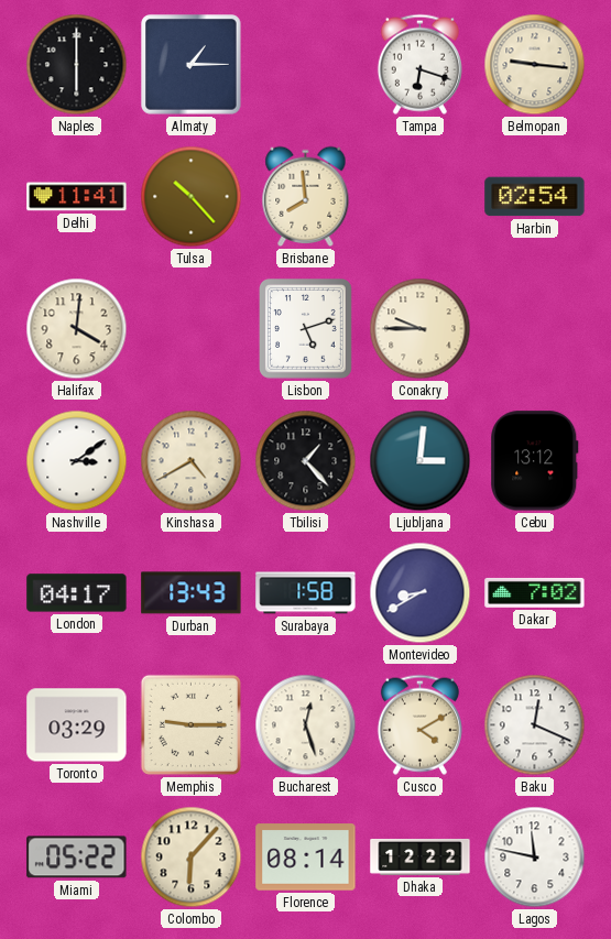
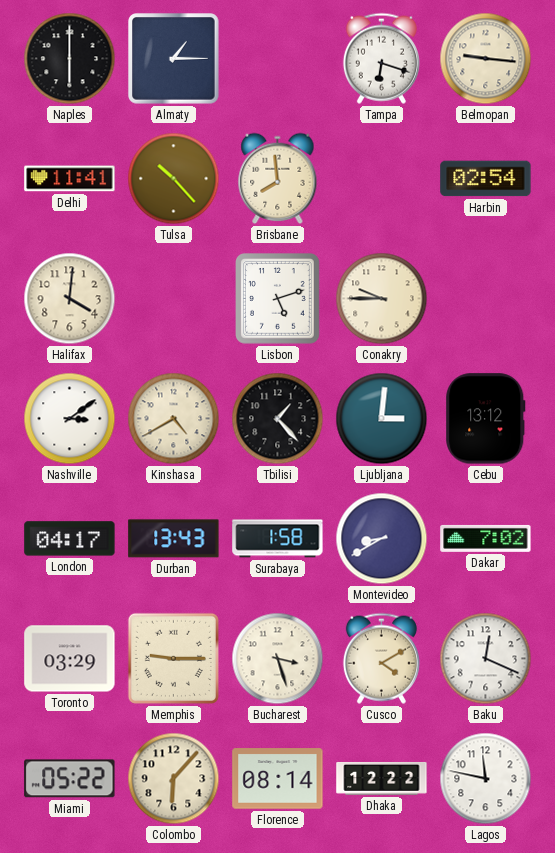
Bucharest: 12:27 -> 3:27
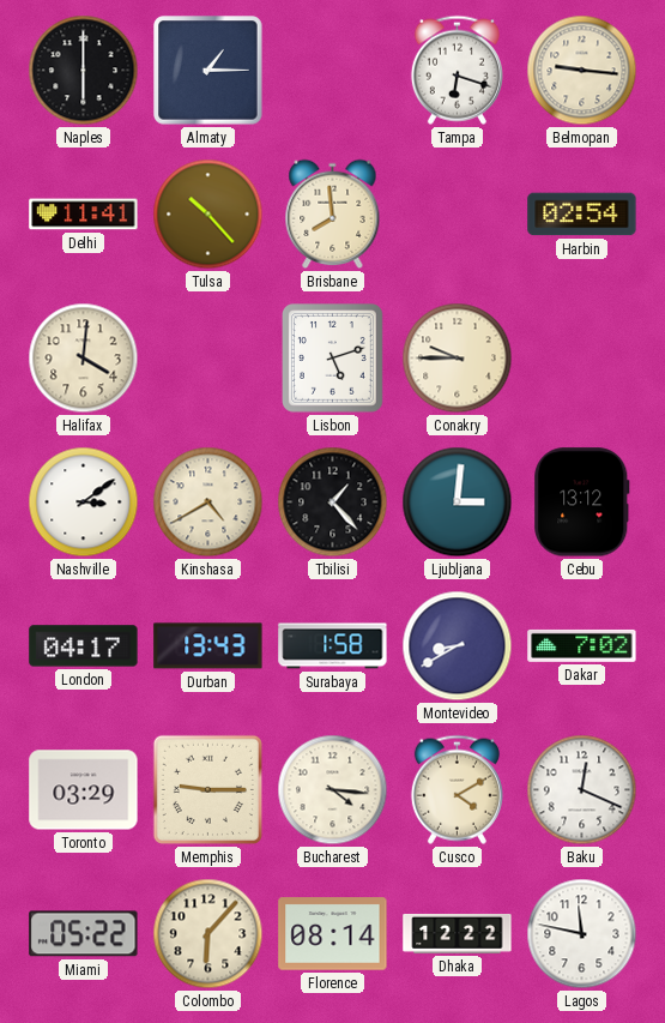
Bucharest: 3:27 -> 4:16
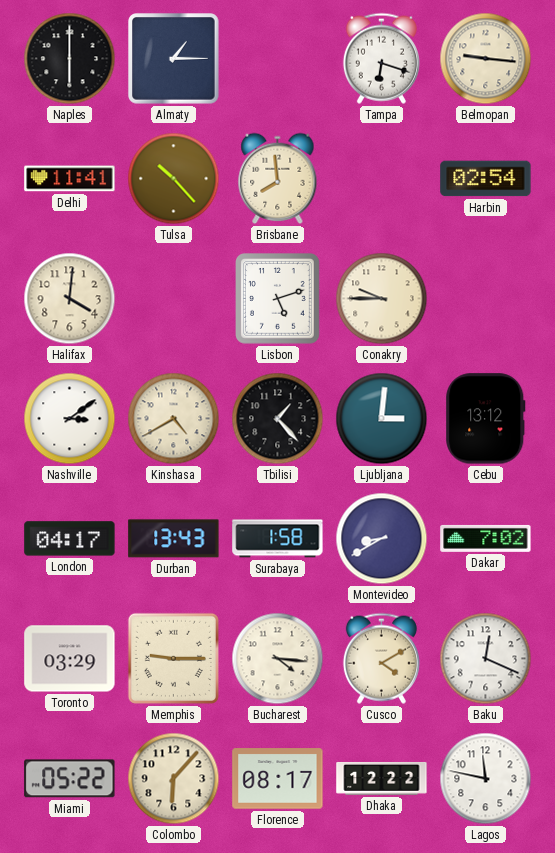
Florence: 08:14 -> 08:17
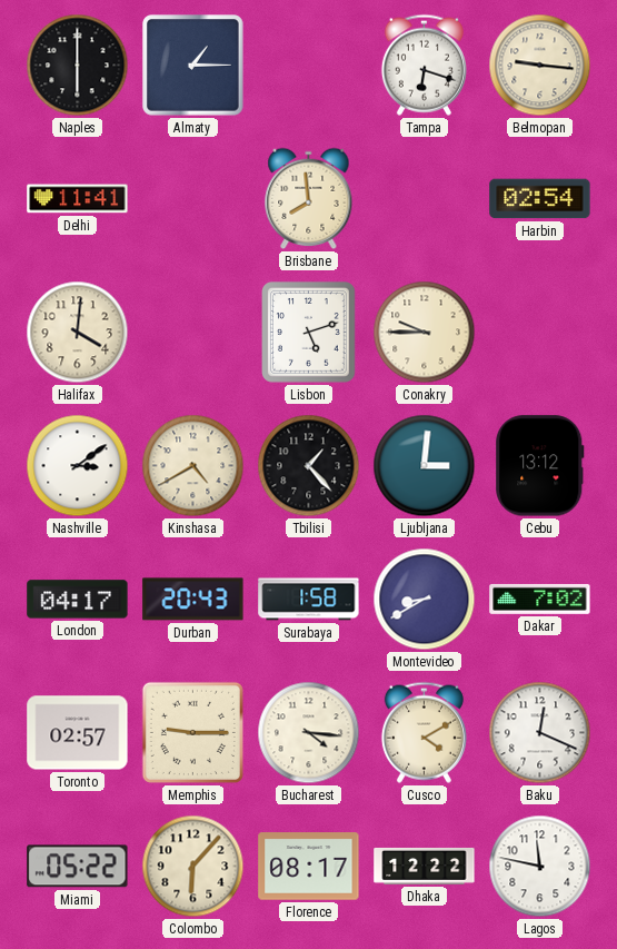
Tulsa: 10:23 -> none
Durban: 13:43 -> 20:43
Toronto: 03:29 -> 02:57
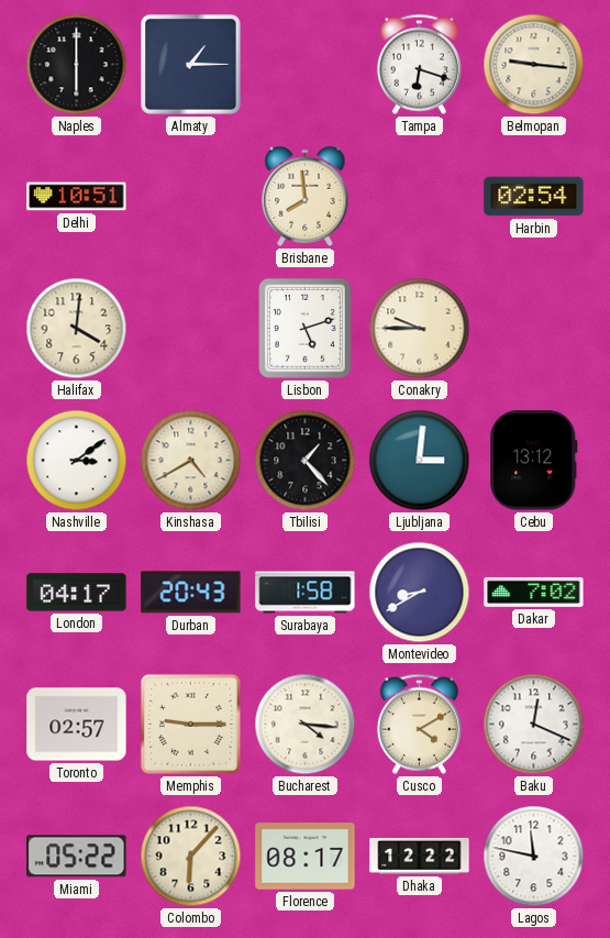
Delhi: 11:41 -> 10:51
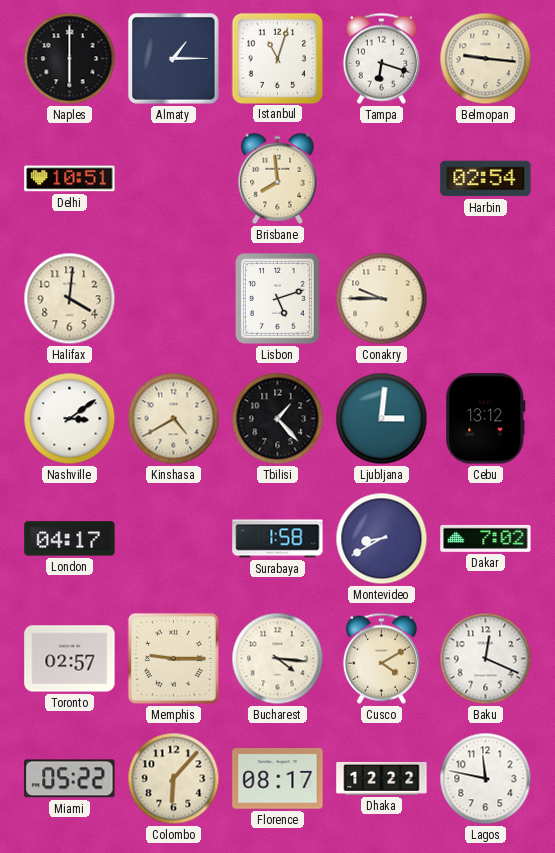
Istanbul: none -> 11:03
Durban: 20:43 -> none
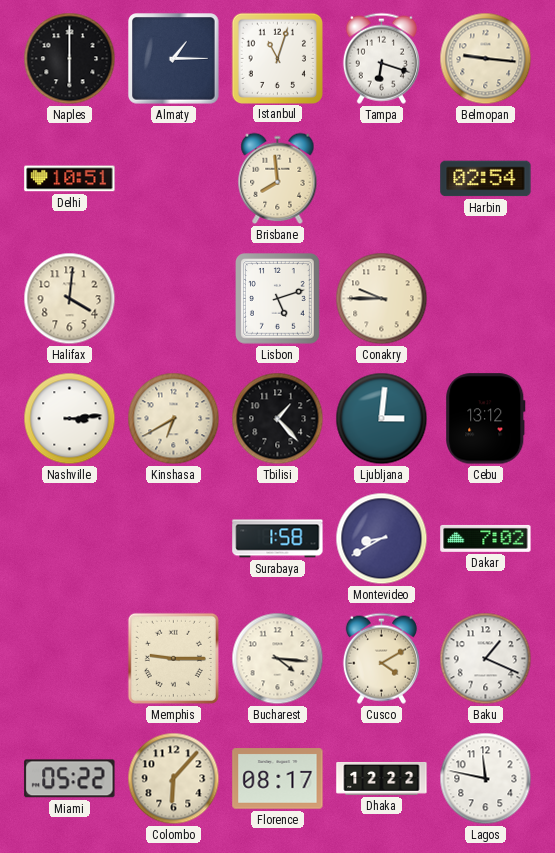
Nashville: 3:09 -> 3:14
Kinshasa: 4:40 -> 6:40
London: 04:17 -> none
Toronto: 02:57 -> none
Baku: 12:19 -> 1:19
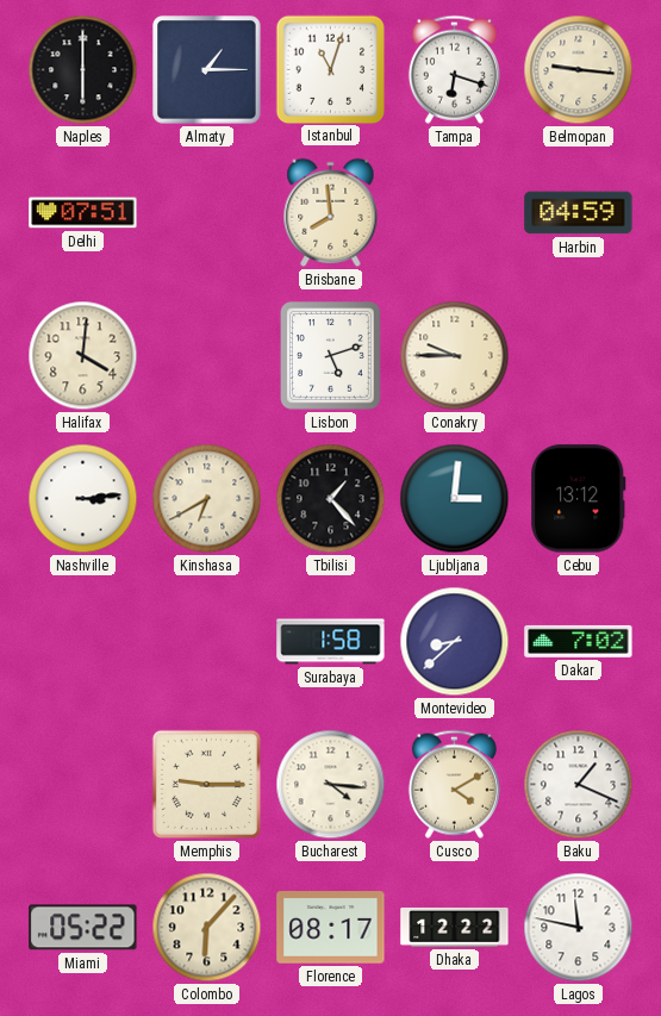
Delhi: 10:51 -> 07:51
Harbin: 02:54 -> 04:59
Montevideo: 8:40 -> 8:38
